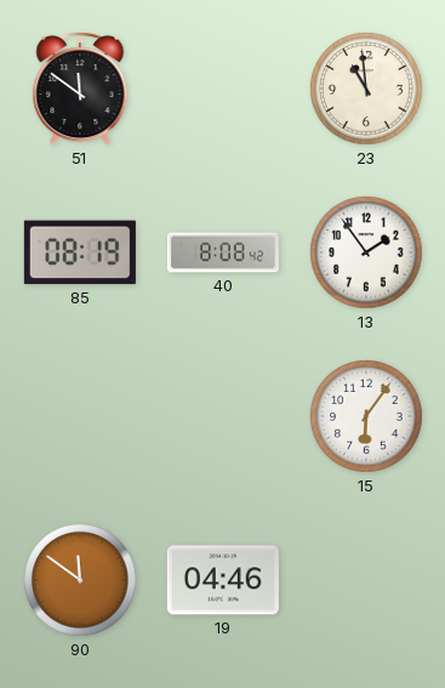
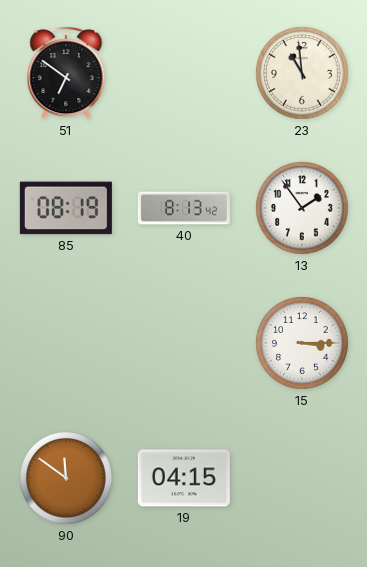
51: 11:51 -> 6:51
40: 8:08 -> 8:13
15: 6:06 -> 3:15
19: 04:46 -> 04:15
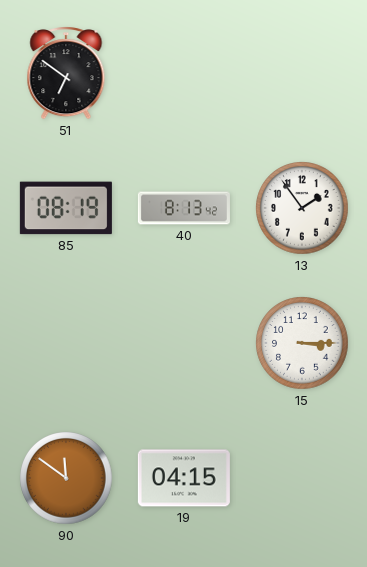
23: 10:59 -> none
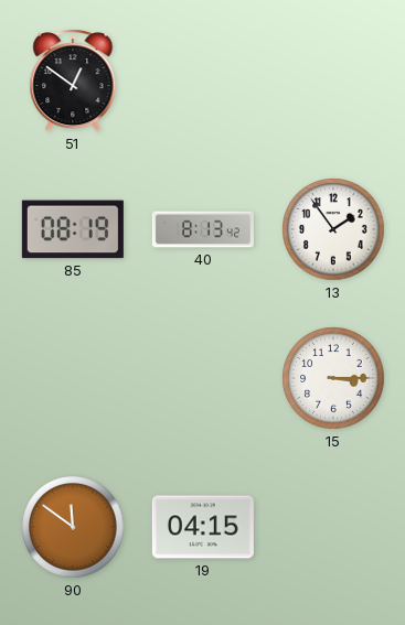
51: 6:51 -> 12:51
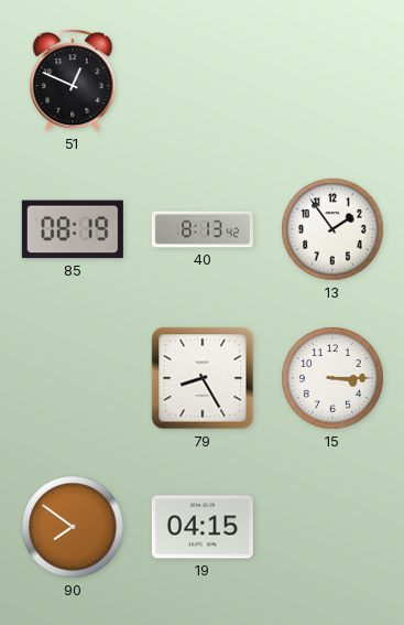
51: 12:51 -> 12:49
79: none -> 8:25
90: 11:51 -> 7:51
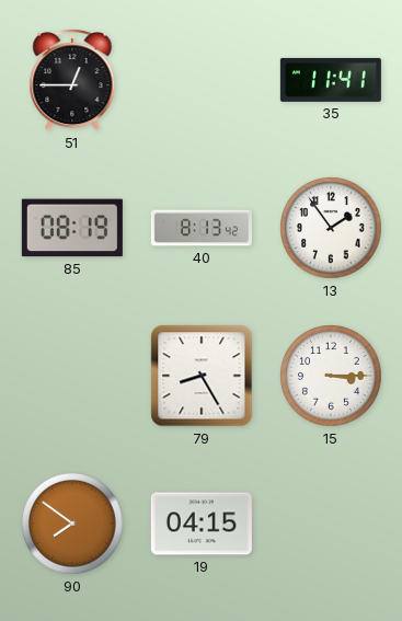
51: 12:49 -> 12:45
35: none -> 11:41
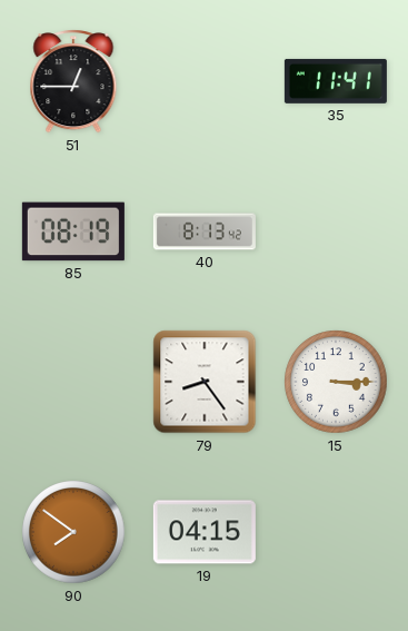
13: 1:54 -> none
79: 8:25 -> 8:24
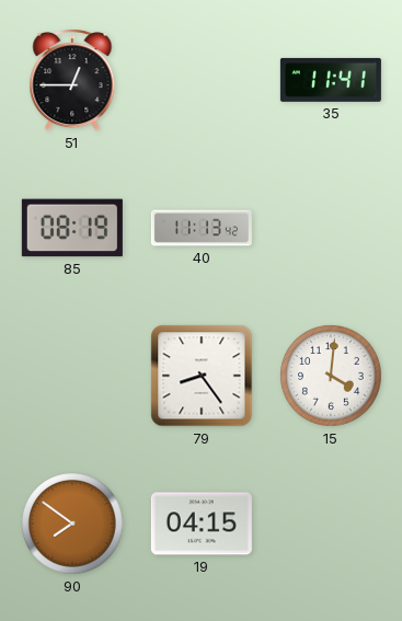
40: 8:13 -> 11:13
15: 3:15 -> 4:01
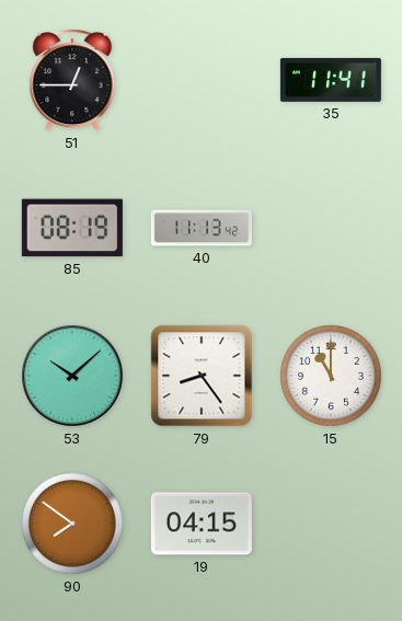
53: none -> 10:08
15: 4:01 -> 11:00
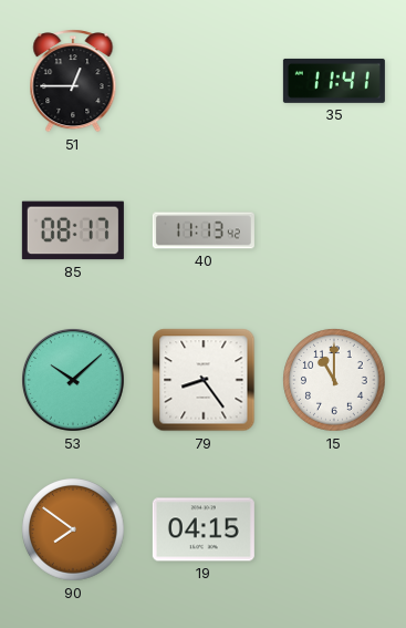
85: 08:19 -> 08:17
